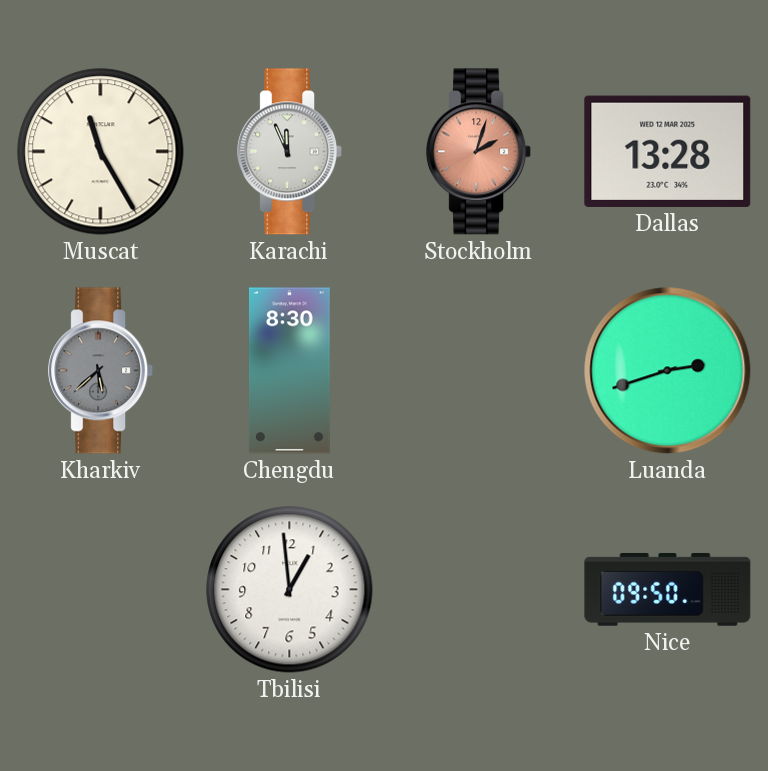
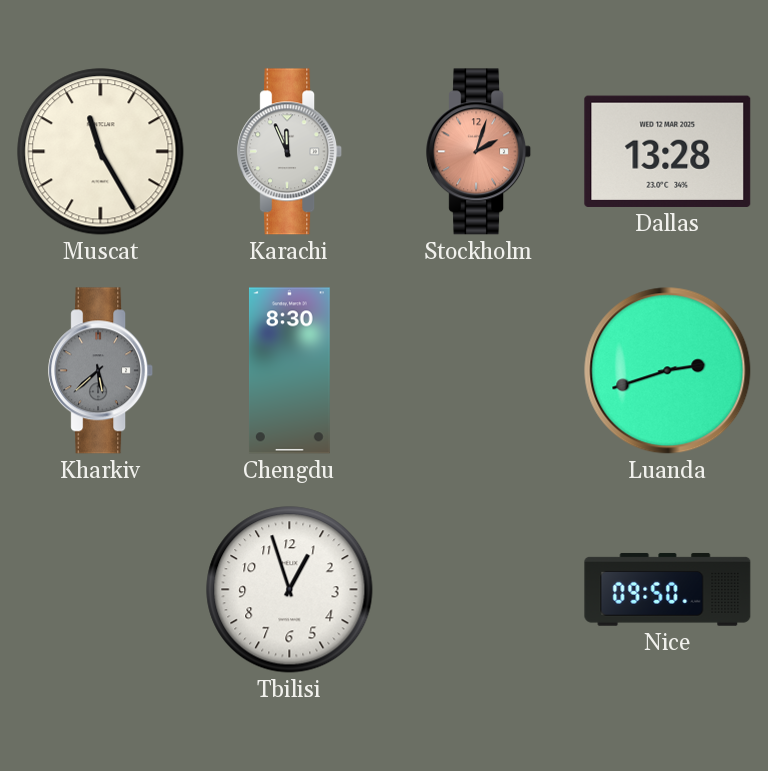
Tbilisi: 12:59 -> 12:57
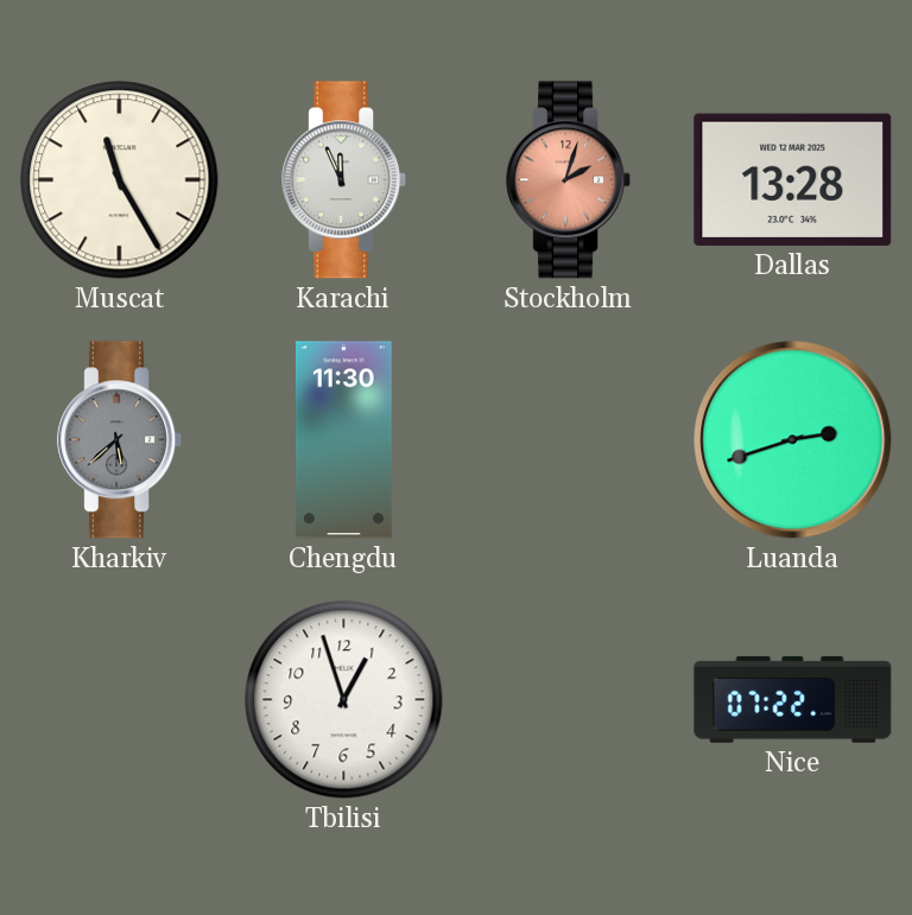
Chengdu: 8:30 -> 11:30
Nice: 09:50 -> 07:22
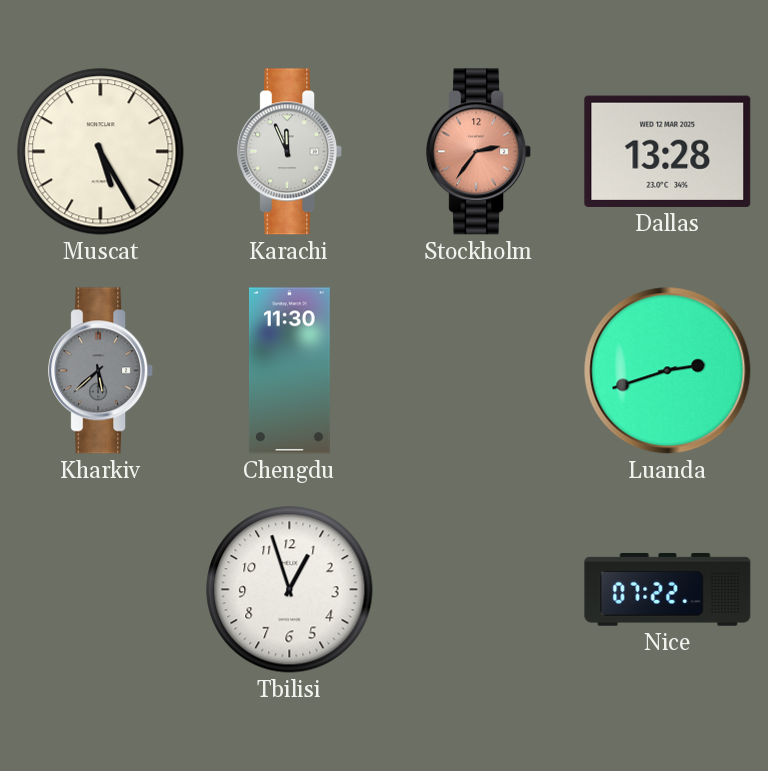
Muscat: 11:25 -> 5:25
Stockholm: 2:03 -> 2:36
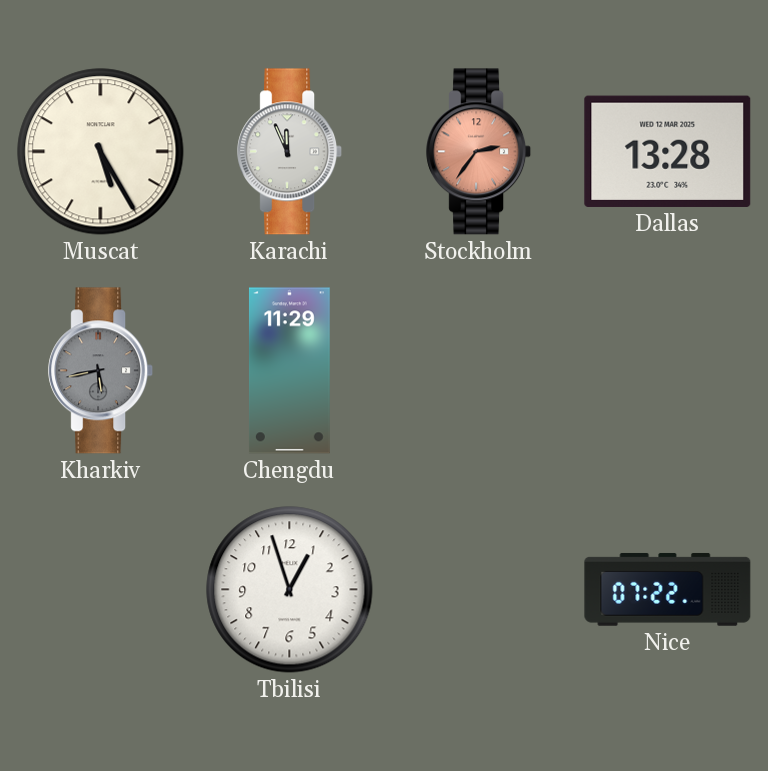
Kharkiv: 5:38 -> 5:43
Chengdu: 11:30 -> 11:29
Luanda: 2:42 -> none
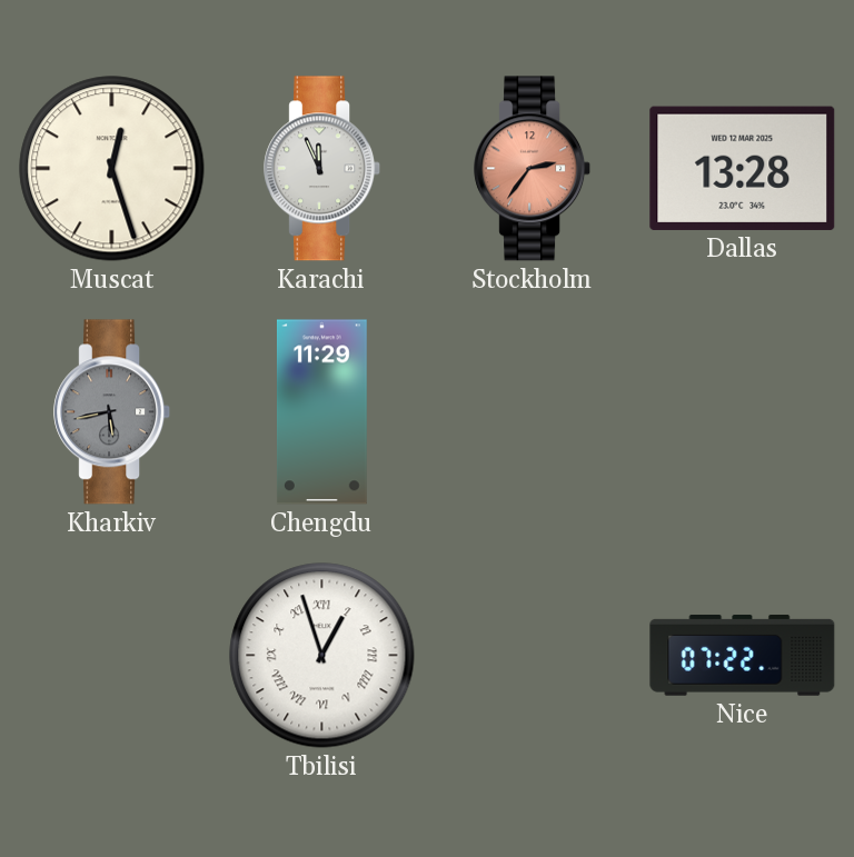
Muscat: 5:25 -> 12:27
Tbilisi numerals: Arabic -> Roman
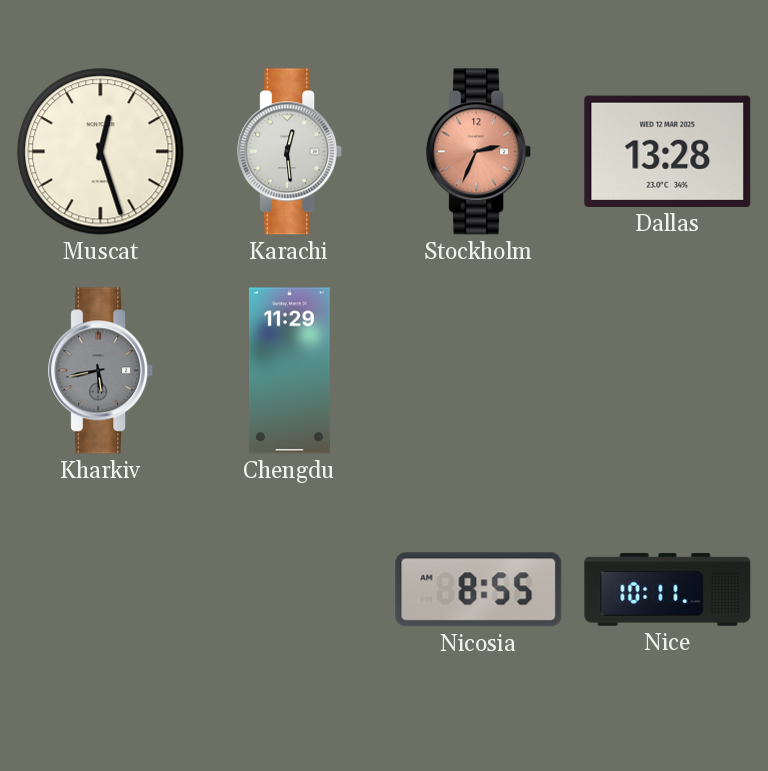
Karachi: 11:56 -> 12:29
Stockholm: 2:36 -> 2:34
Tbilisi: 12:57 -> none
Nicosia: none -> 8:55
Nice: 07:22 -> 10:11
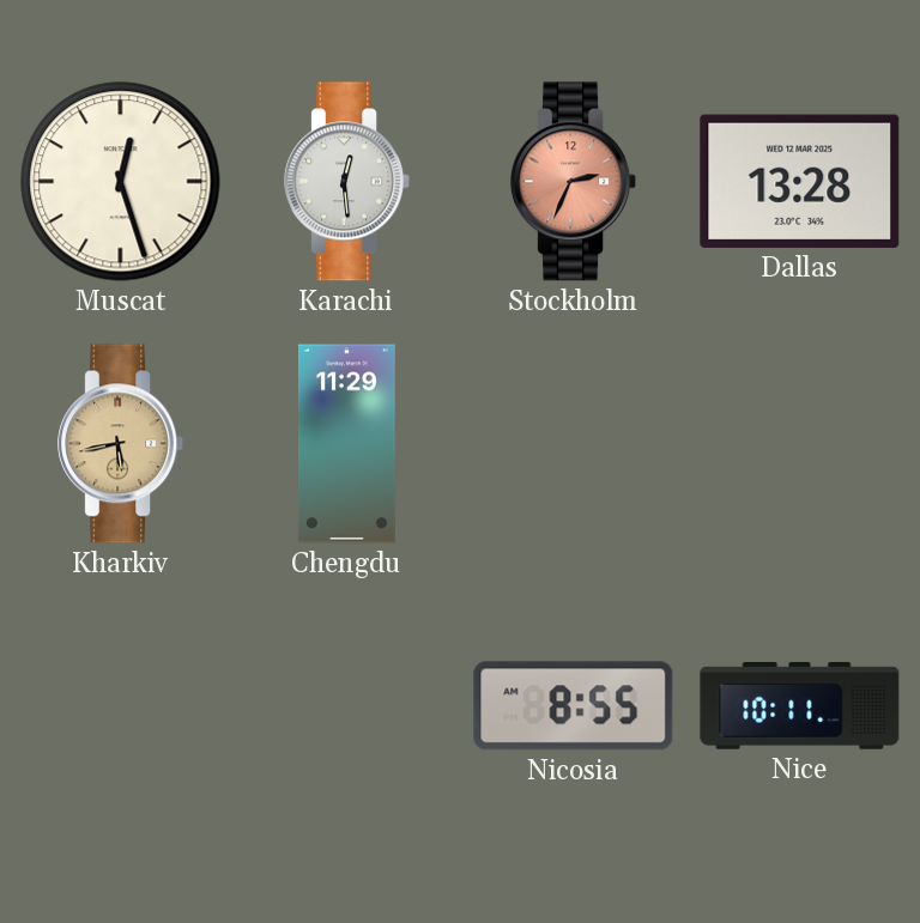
Kharkiv dial: grey -> champagne
